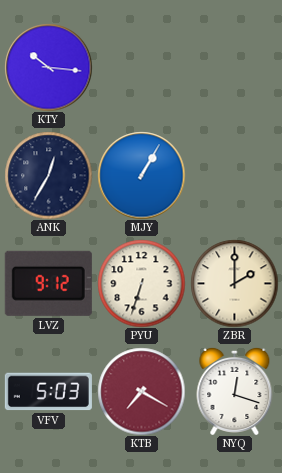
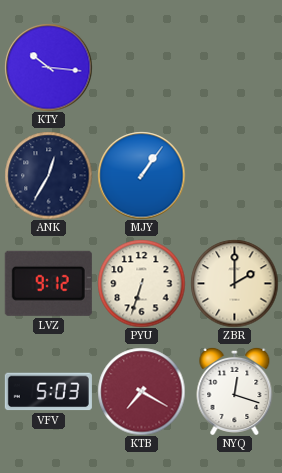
MJY: 1:05 -> 1:06
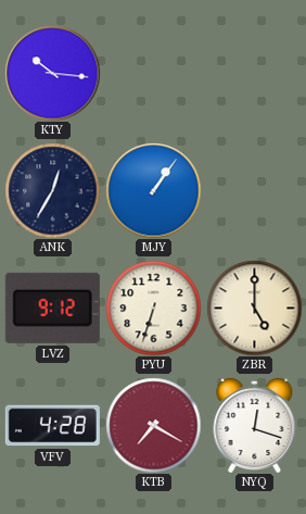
ZBR: 2:00 -> 5:00
VFV: 5:03 -> 4:28
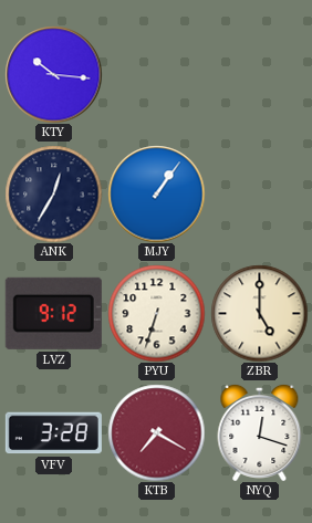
VFV: 4:28 -> 3:28
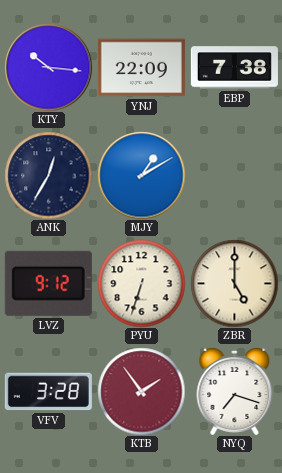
YNJ: none -> 22:09
EBP: none -> 7:38
MJY: 1:06 -> 1:10
KTB: 7:20 -> 1:54
NYQ: 12:18 -> 7:18
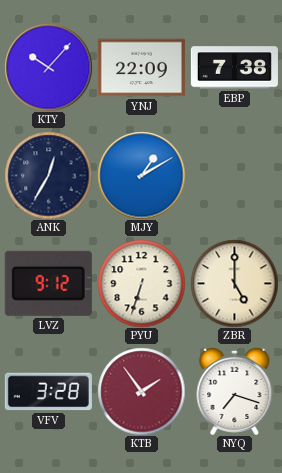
KTY: 10:16 -> 10:07
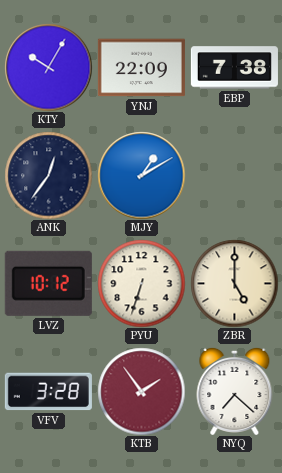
KTY: 10:07 -> 10:05
ANK: 12:35 -> 12:36
LVZ: 9:12 -> 10:12
NYQ: 7:18 -> 7:22
